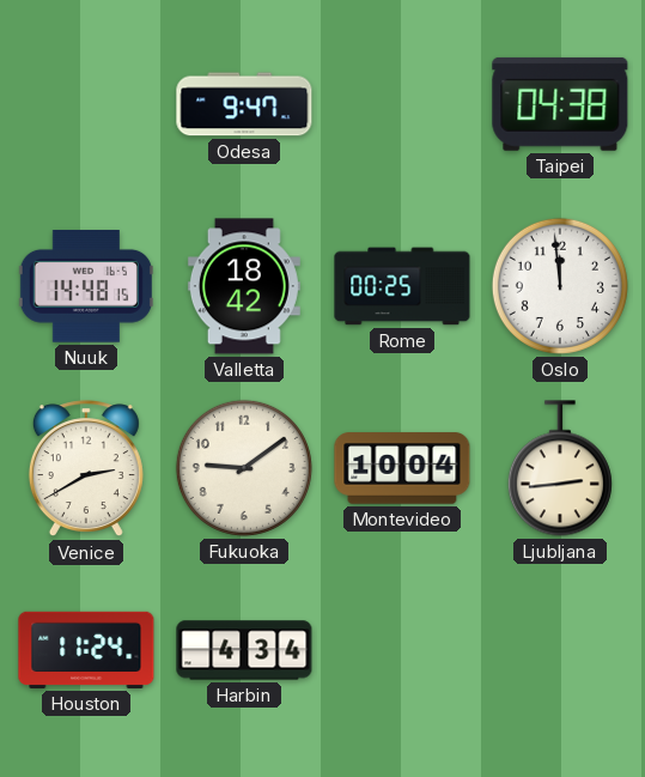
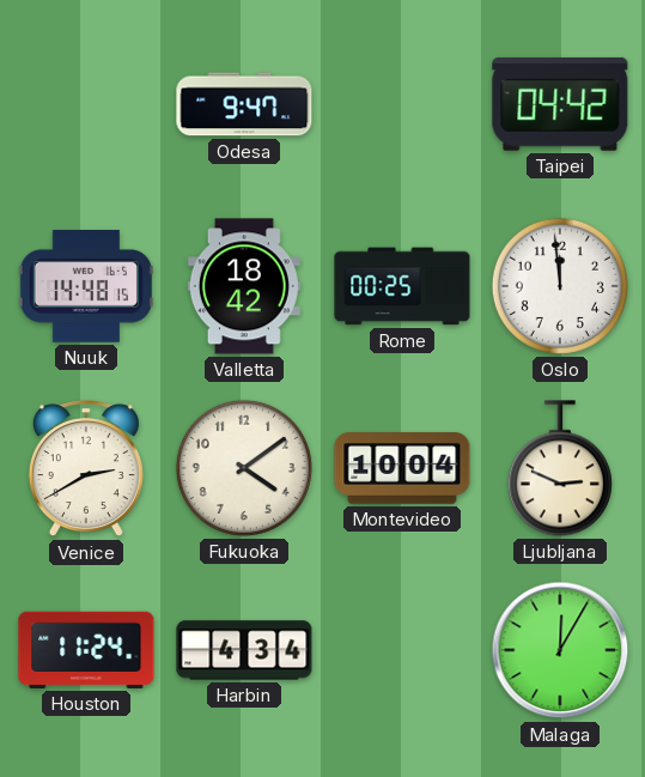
Taipei: 04:38 -> 04:42
Fukuoka: 9:09 -> 4:09
Ljubljana: 2:44 -> 2:49
Malaga: none -> 12:05
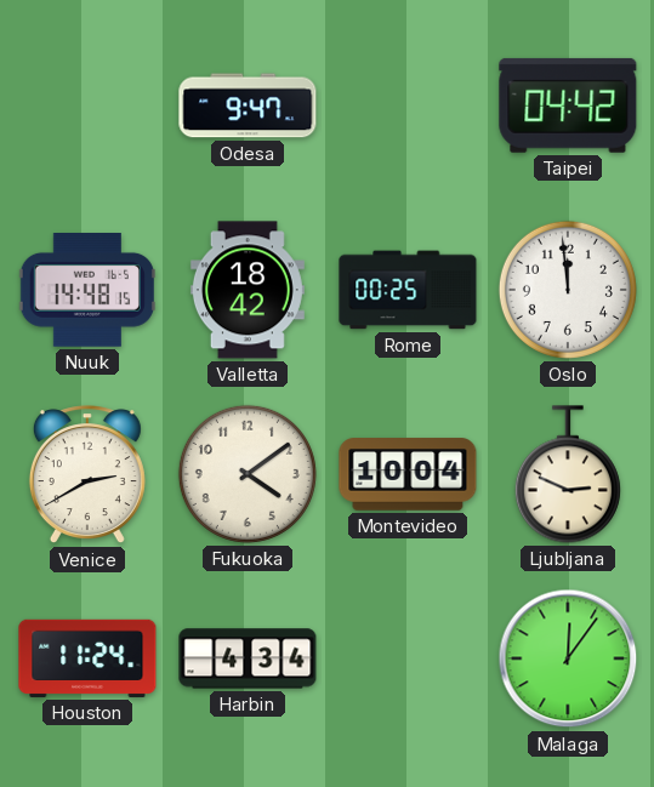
Malaga: 12:05 -> 12:06
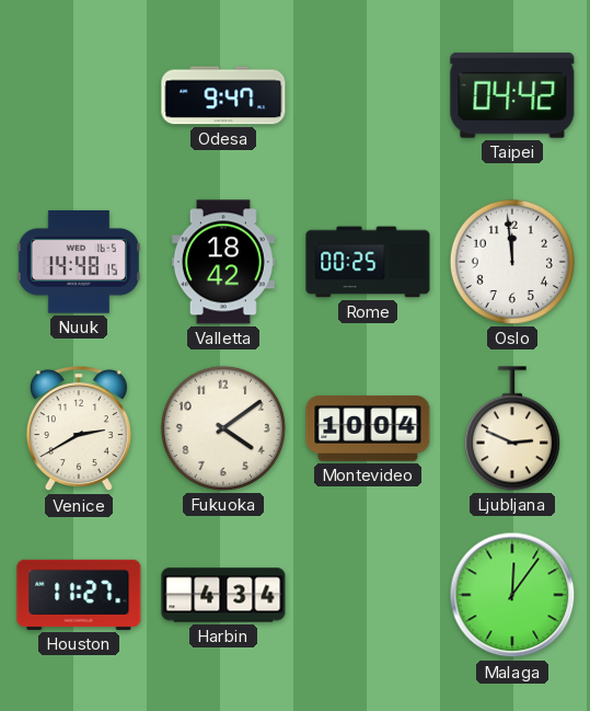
Houston: 11:24 -> 11:27
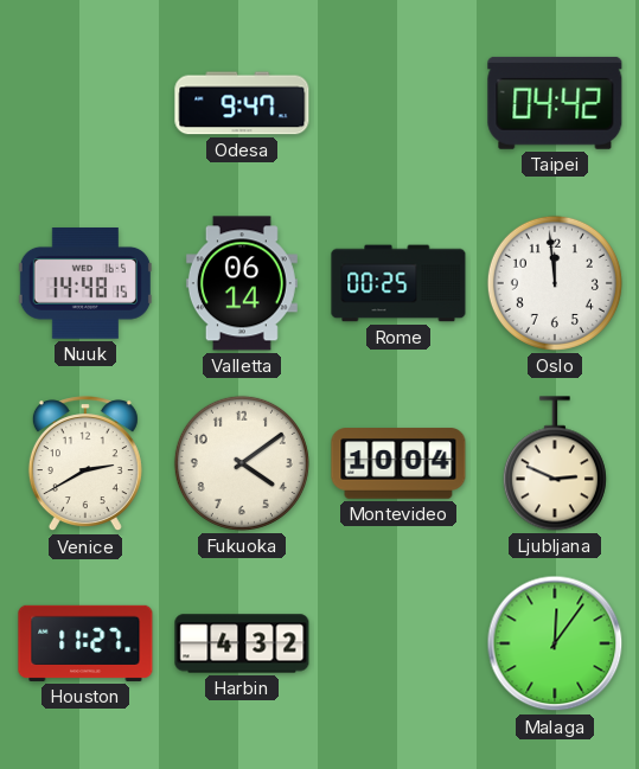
Valletta: 18:42 -> 06:14
Harbin: 4:34 -> 4:32
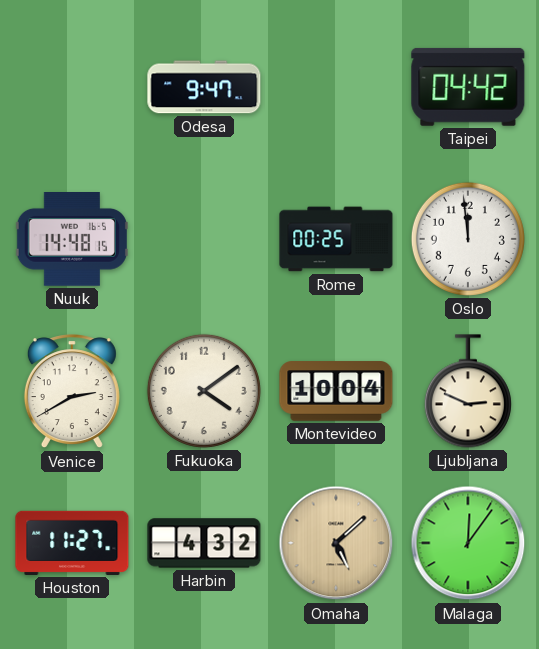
Valletta: 06:14 -> none
Omaha: none -> 5:08
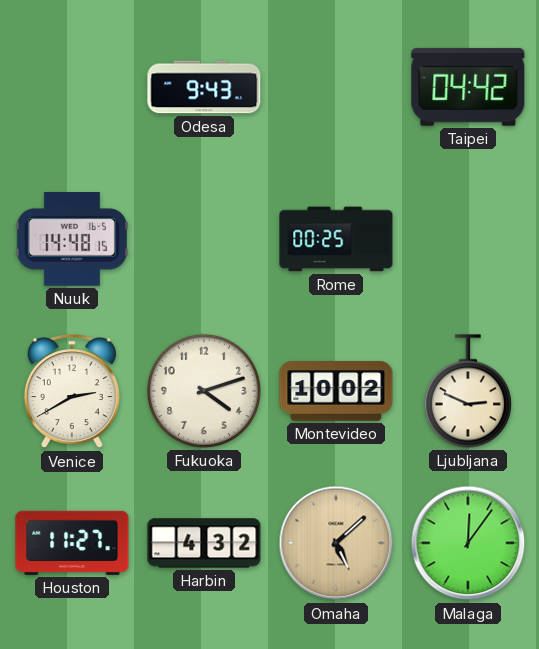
Odesa: 9:47 -> 9:43
Oslo: 11:59 -> none
Fukuoka: 4:09 -> 4:12
Montevideo: 10:04 -> 10:02
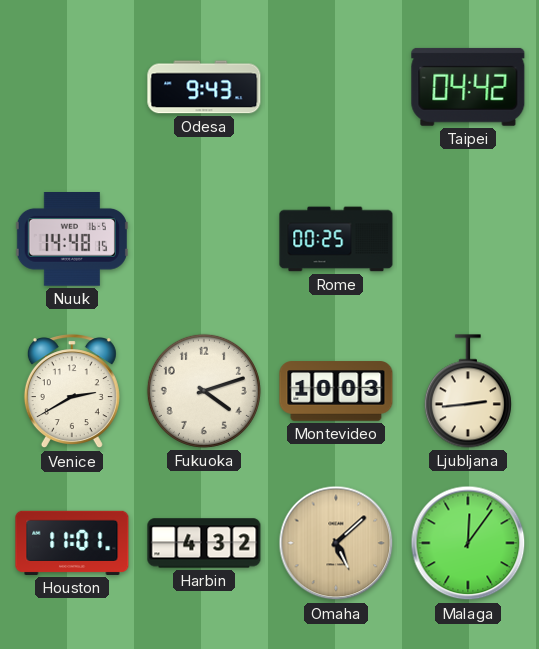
Montevideo: 10:02 -> 10:03
Ljubljana: 2:49 -> 2:44
Houston: 11:27 -> 11:01
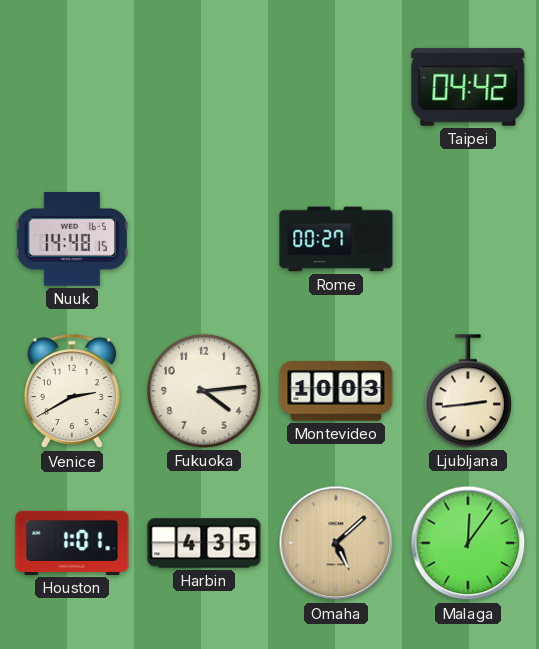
Odesa: 9:43 -> none
Rome: 00:25 -> 00:27
Fukuoka: 4:12 -> 4:14
Houston: 11:01 -> 1:01
Harbin: 4:32 -> 4:35
